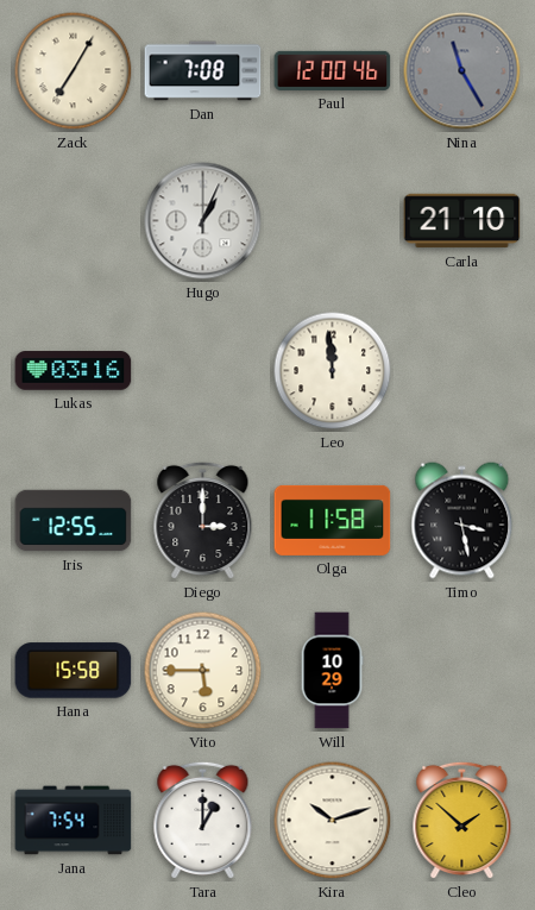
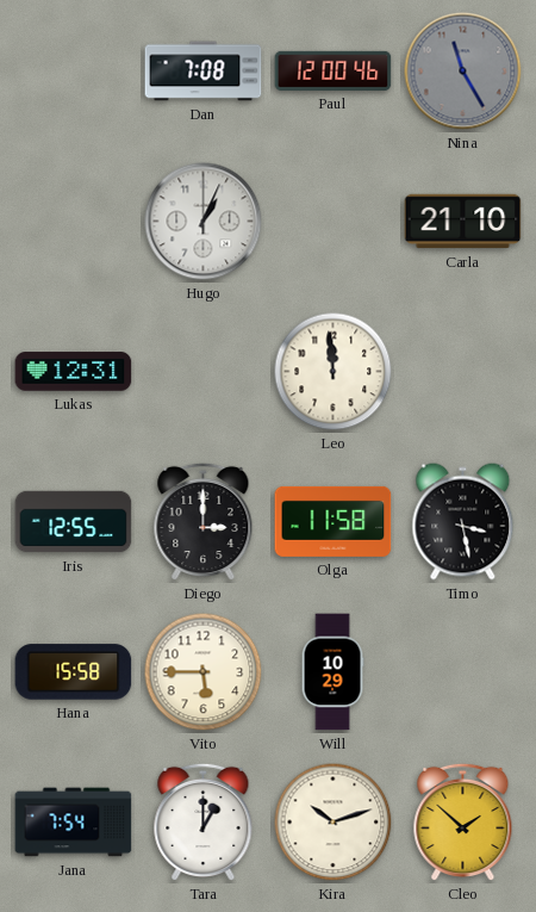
Zack: 7:05 -> none
Lukas: 03:16 -> 12:31
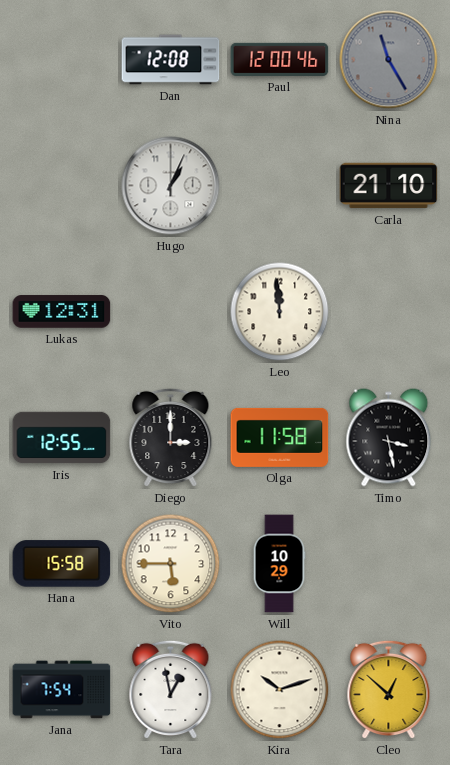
Dan: 7:08 -> 12:08
Tara: 1:00 -> 12:58
Cleo: 1:52 -> 12:52
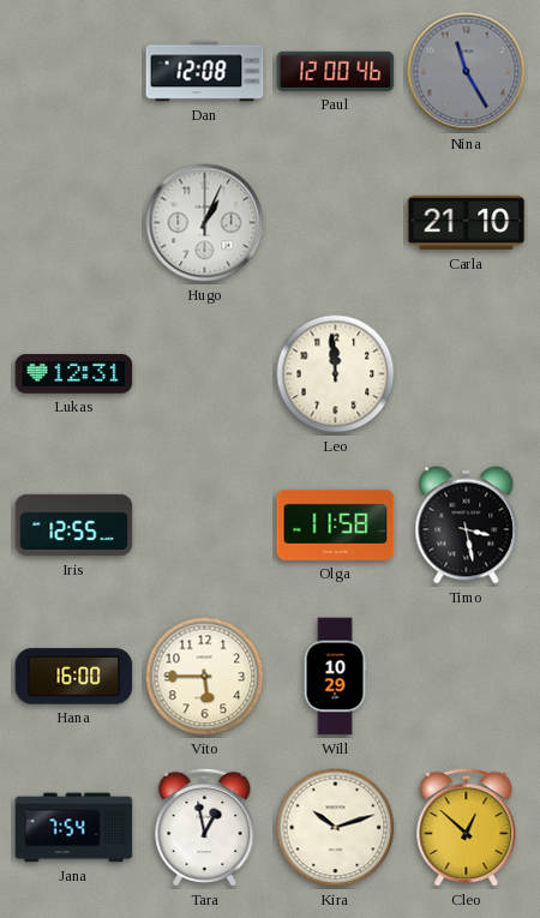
Diego: 3:00 -> none
Hana: 15:58 -> 16:00
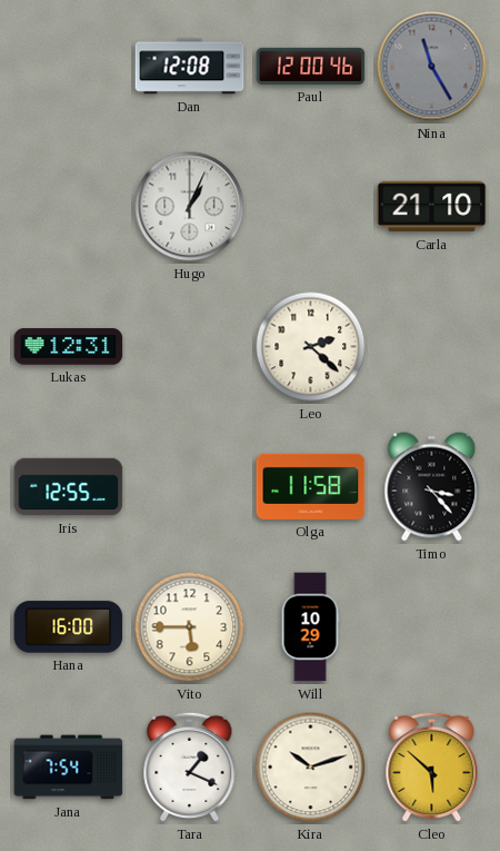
Leo: 11:59 -> 2:22
Timo: 3:28 -> 3:23
Tara: 12:58 -> 1:19
Cleo: 12:52 -> 5:52
